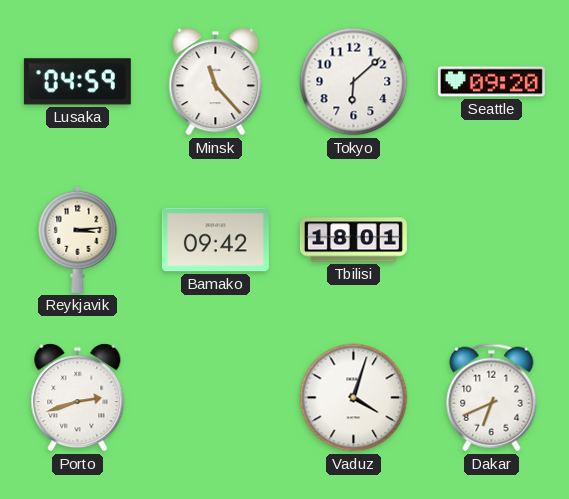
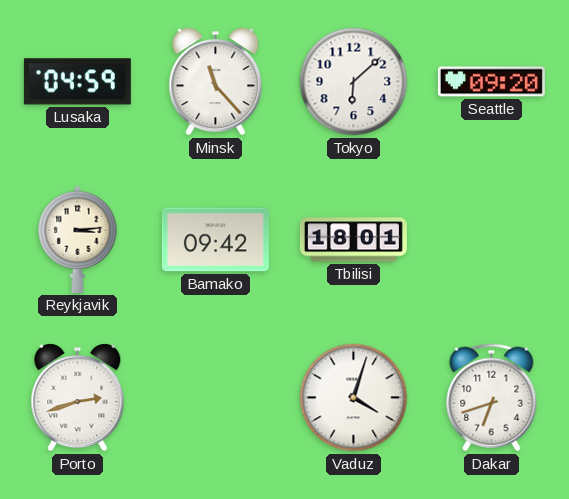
Dakar: 6:41 -> 6:42
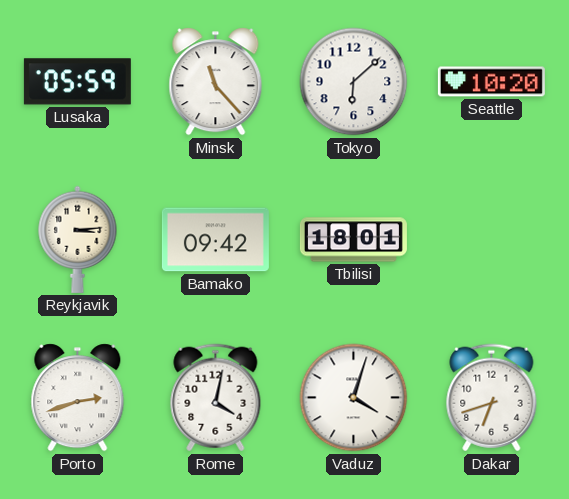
Lusaka: 04:59 -> 05:59
Seattle: 09:20 -> 10:20
Rome: none -> 4:02
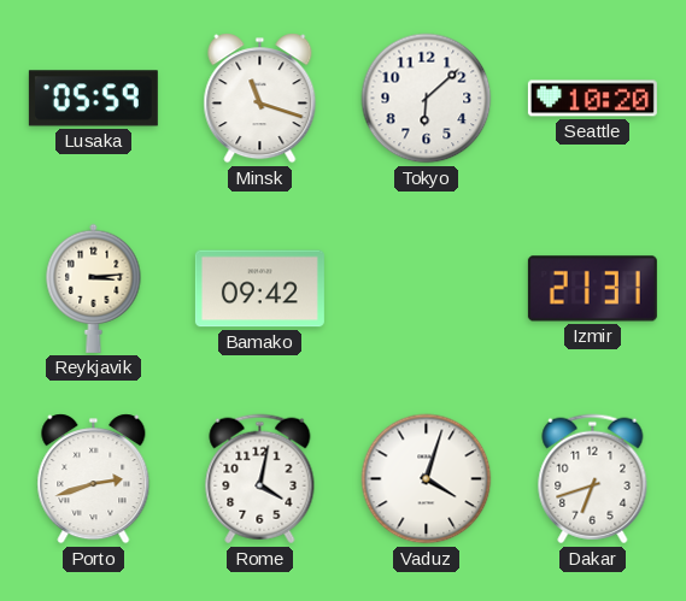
Minsk: 11:23 -> 11:18
Tbilisi: 18:01 -> none
Izmir: none -> 21:31
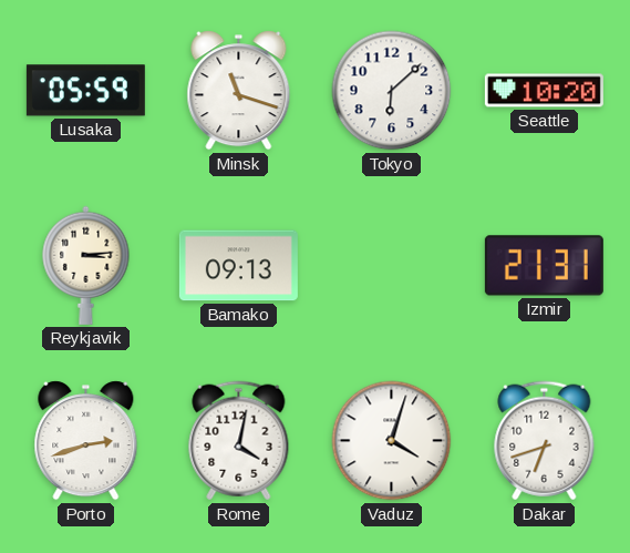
Bamako: 09:42 -> 09:13
